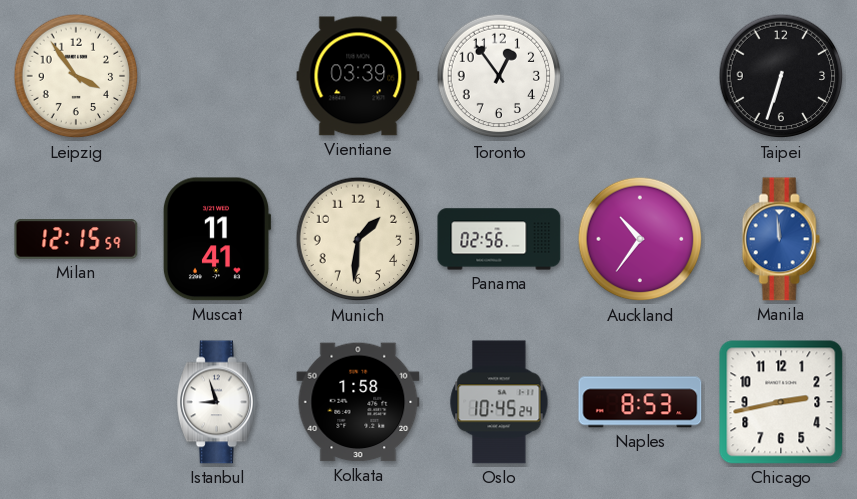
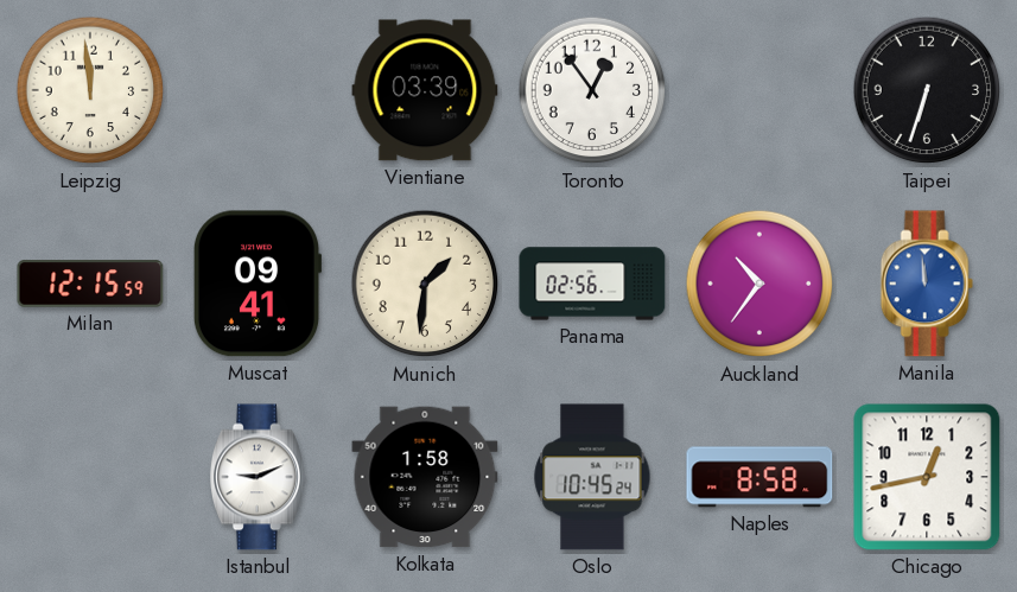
Leipzig: 3:54 -> 11:59
Muscat: 11:41 -> 09:41
Istanbul: 8:57 -> 9:11
Naples: 8:53 -> 8:58
Chicago: 2:43 -> 12:43
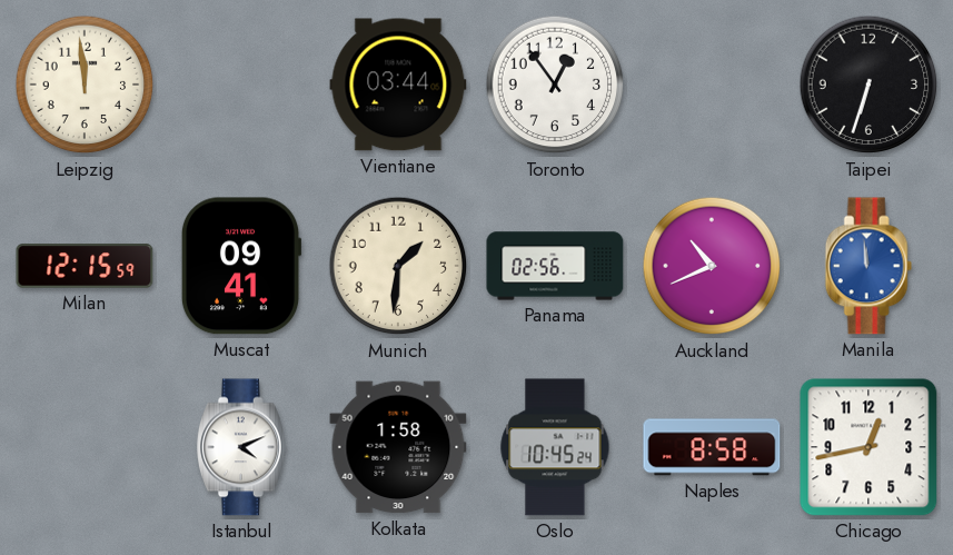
Vientiane: 03:39 -> 03:44
Auckland: 10:36 -> 10:41
Istanbul: 9:11 -> 4:11
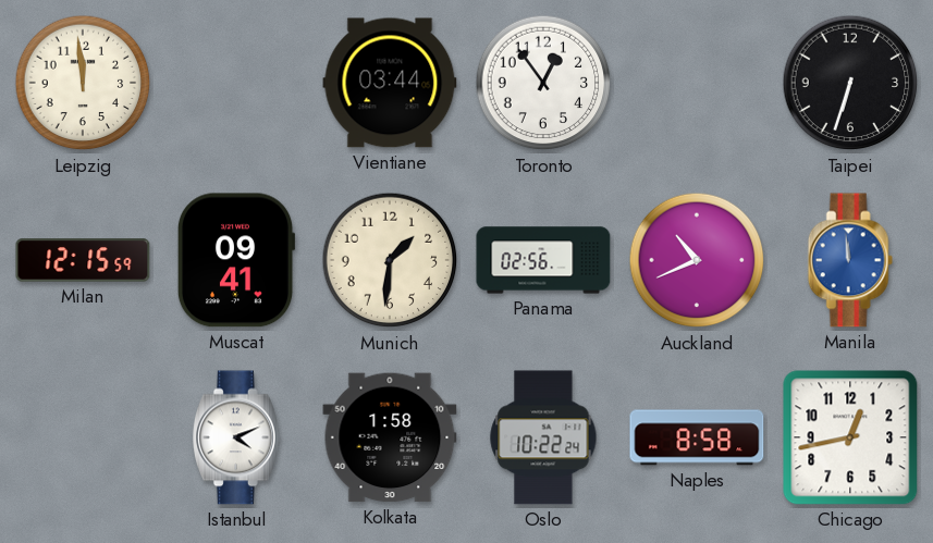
Oslo: 10:45 -> 10:22
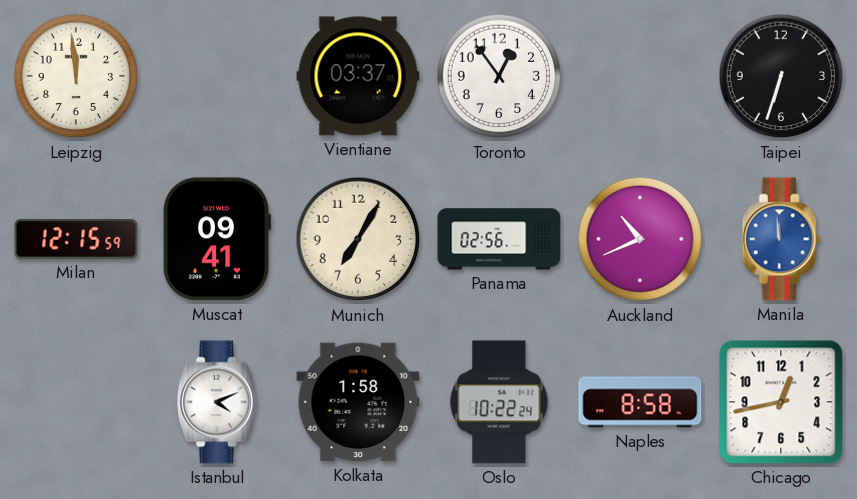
Vientiane: 03:44 -> 03:37
Munich: 1:31 -> 7:05
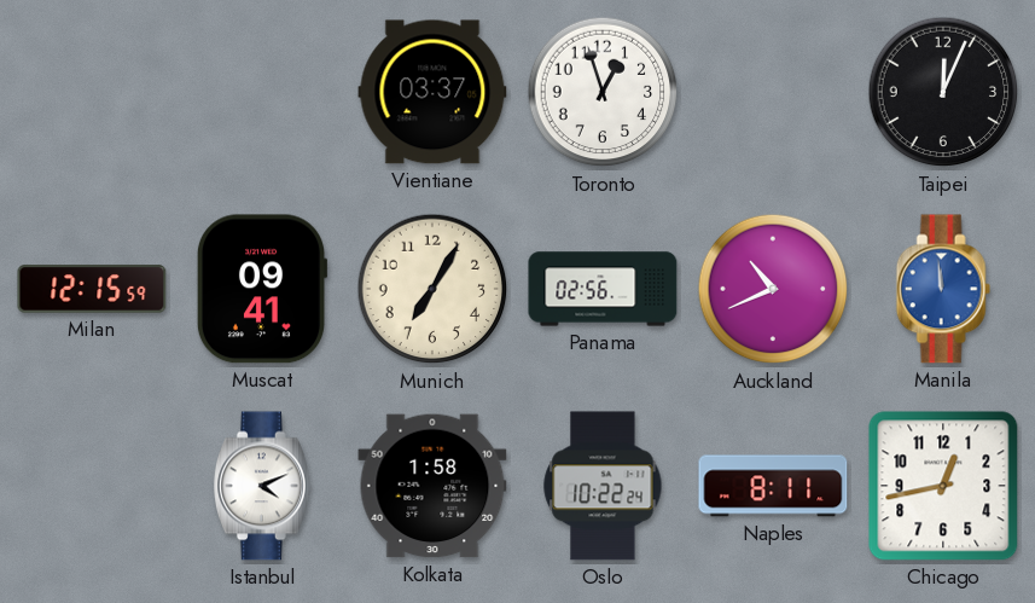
Leipzig: 11:59 -> none
Toronto: 12:54 -> 12:57
Taipei: 6:33 -> 12:04
Naples: 8:58 -> 8:11
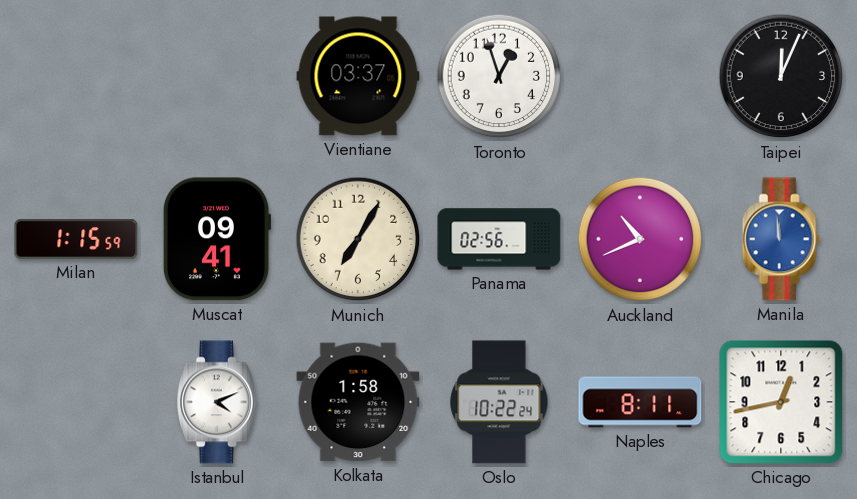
Milan: 12:15 -> 1:15
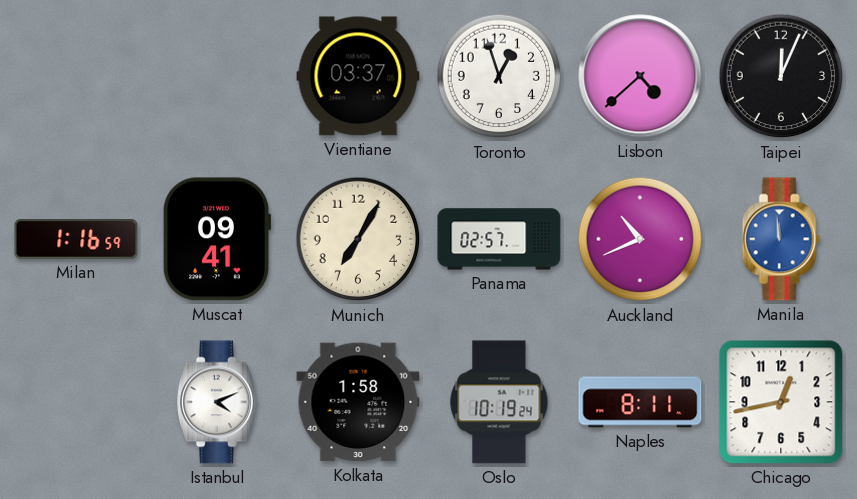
Lisbon: none -> 4:38
Milan: 1:15 -> 1:16
Panama: 02:56 -> 02:57
Oslo: 10:22 -> 10:19
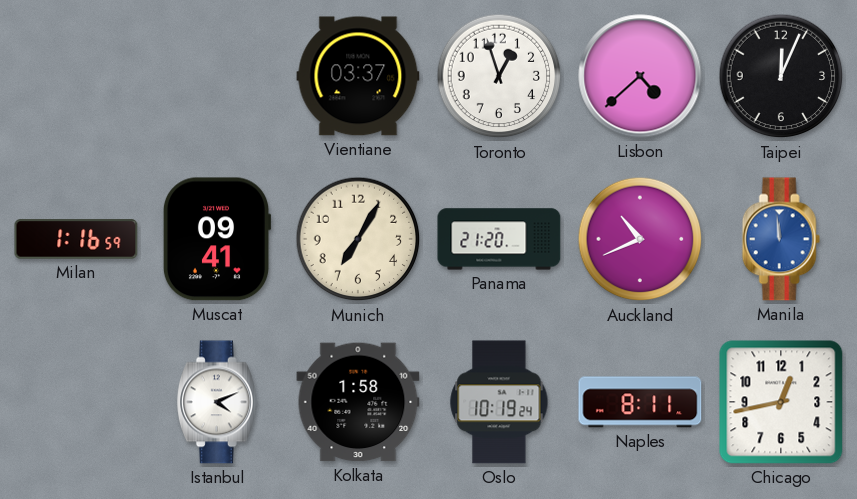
Panama: 02:57 -> 21:20
